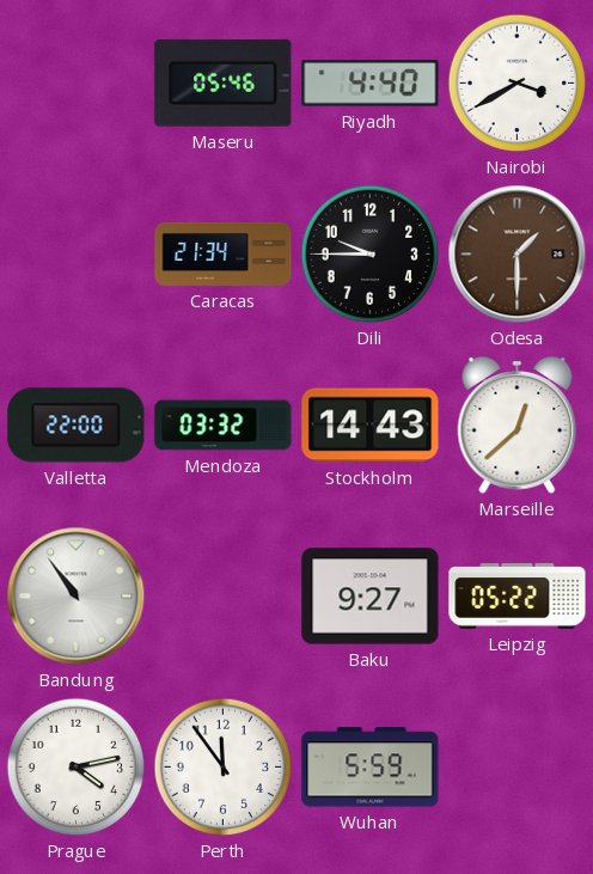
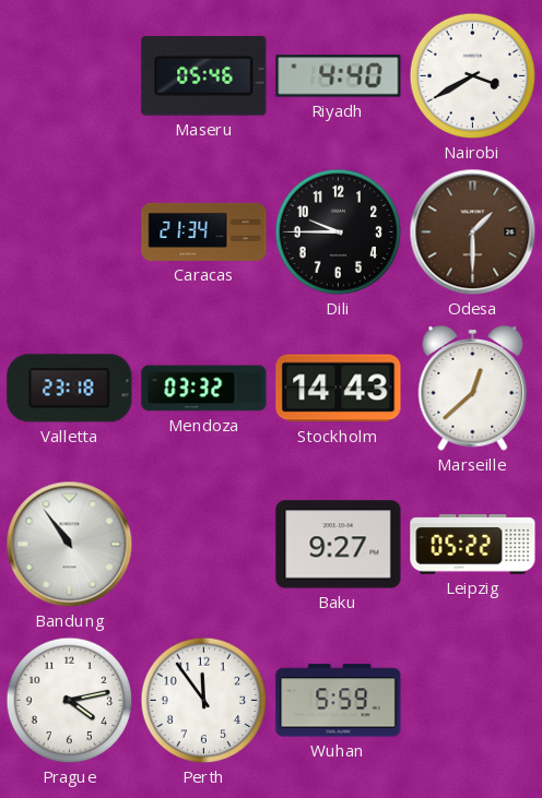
Valletta: 22:00 -> 23:18
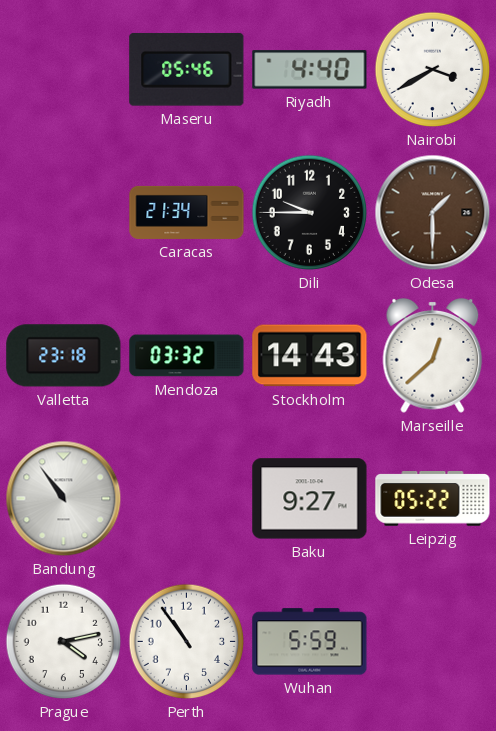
Perth: 11:54 -> 10:54
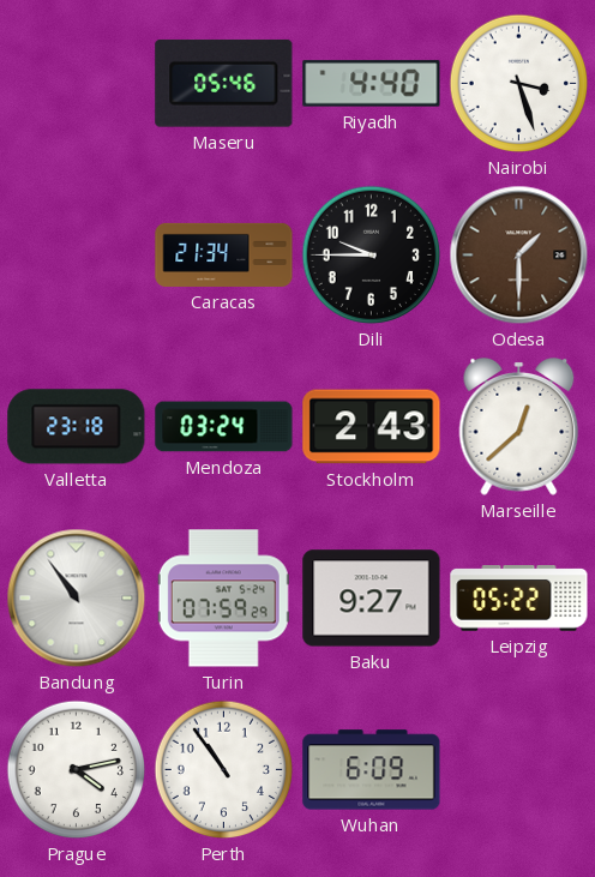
Nairobi: 3:40 -> 3:27
Mendoza: 03:32 -> 03:24
Stockholm: 14:43 -> 2:43
Turin: none -> 07:59
Wuhan: 5:59 -> 6:09
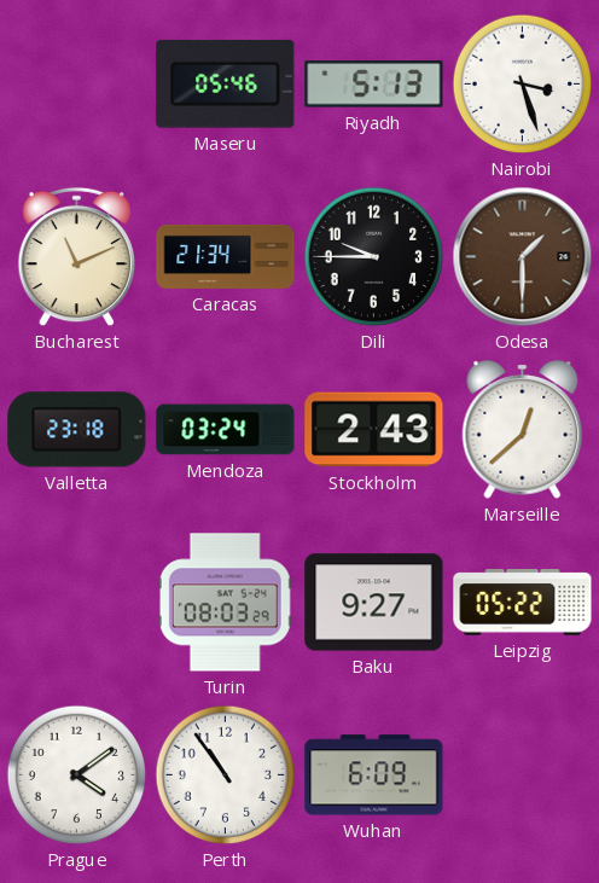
Riyadh: 4:40 -> 5:13
Bucharest: none -> 11:11
Bandung: 10:54 -> none
Turin: 07:59 -> 08:03
Prague: 4:13 -> 4:09
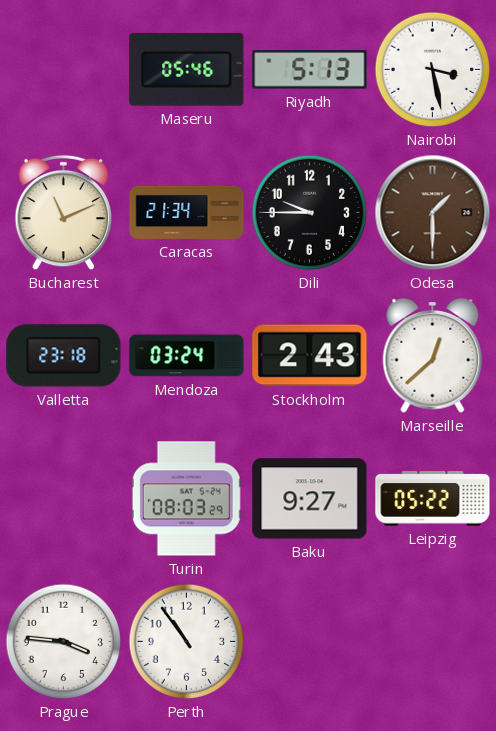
Nairobi: 3:27 -> 3:28
Prague: 4:09 -> 3:46
Wuhan: 6:09 -> none
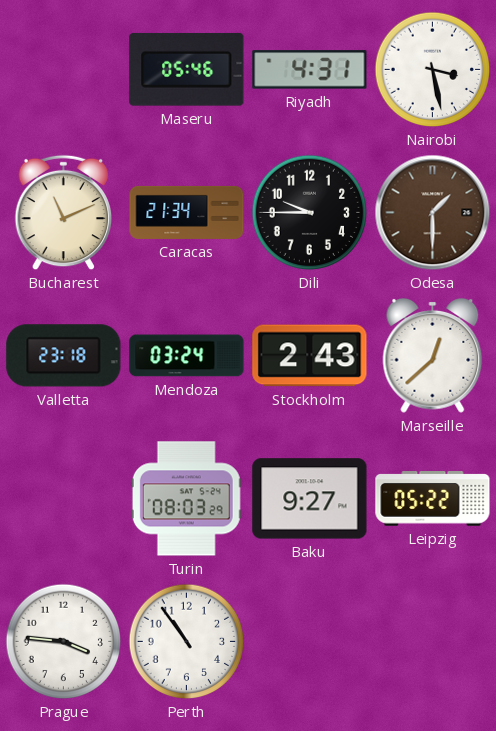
Riyadh: 5:13 -> 4:31
